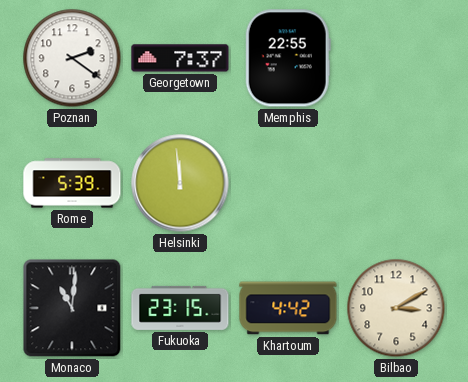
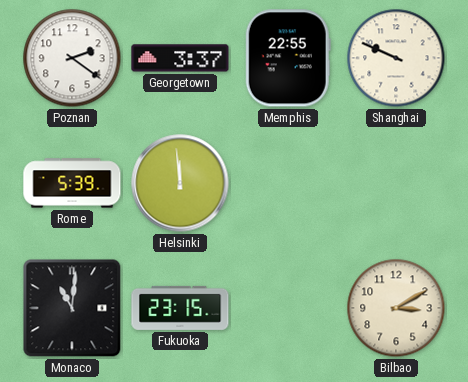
Georgetown: 7:37 -> 3:37
Shanghai: none -> 9:49
Khartoum: 4:42 -> none
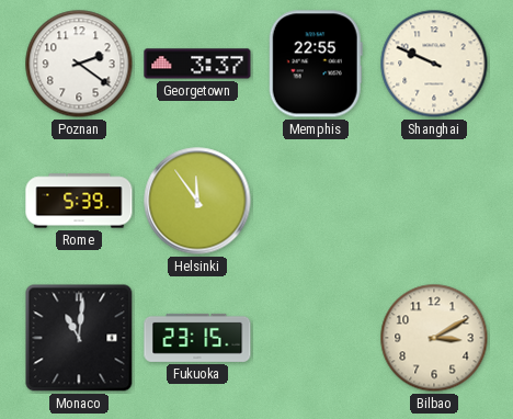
Helsinki: 11:59 -> 11:54
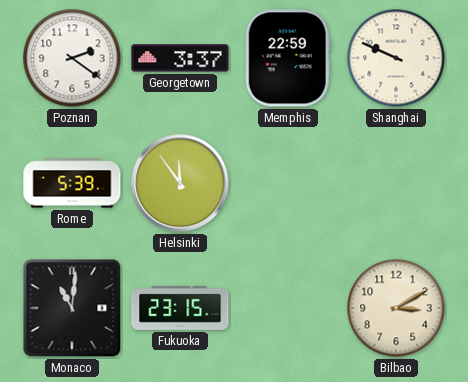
Memphis: 22:55 -> 22:59
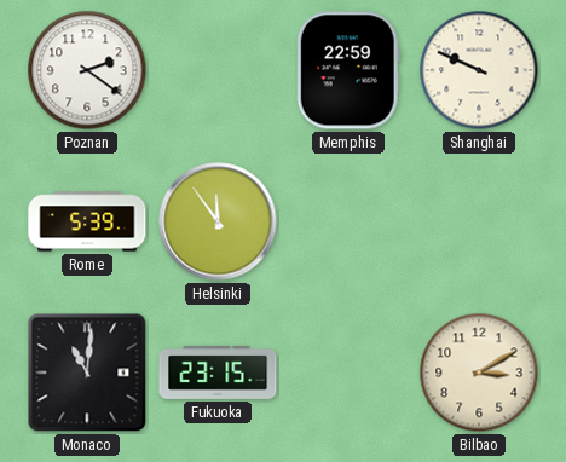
Georgetown: 3:37 -> none
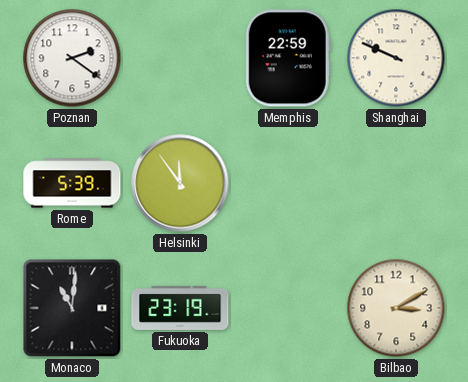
Fukuoka: 23:15 -> 23:19
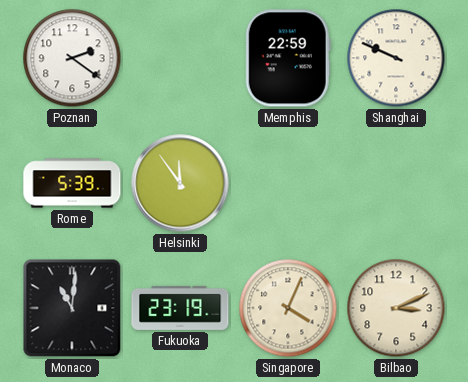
Singapore: none -> 4:04
Bilbao: 3:10 -> 3:11
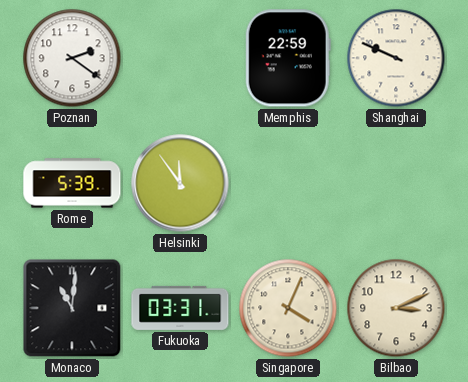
Fukuoka: 23:19 -> 03:31
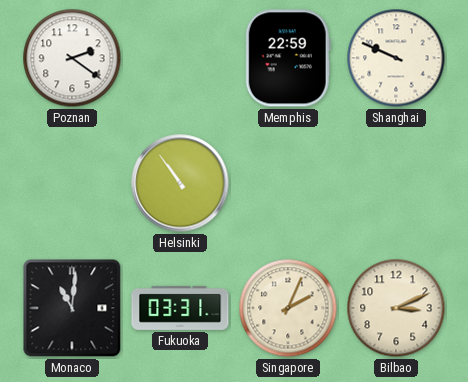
Rome: 5:39 -> none
Helsinki: 11:54 -> 10:54
Singapore: 4:04 -> 2:04
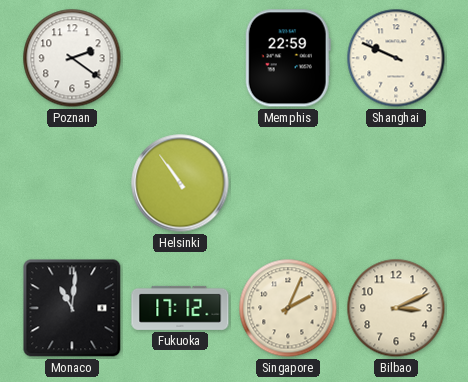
Fukuoka: 03:31 -> 17:12
